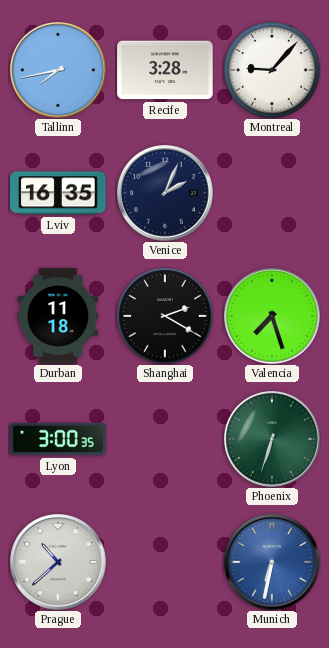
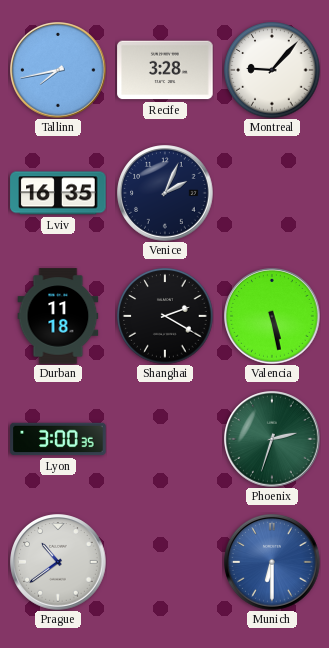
Valencia: 7:27 -> 5:28
Phoenix: 6:33 -> 2:33
Prague: 10:38 -> 10:39
Munich: 6:32 -> 6:30
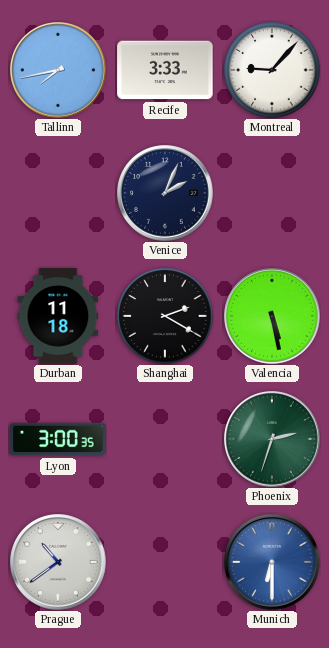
Recife: 3:28 -> 3:33
Lviv: 16:35 -> none
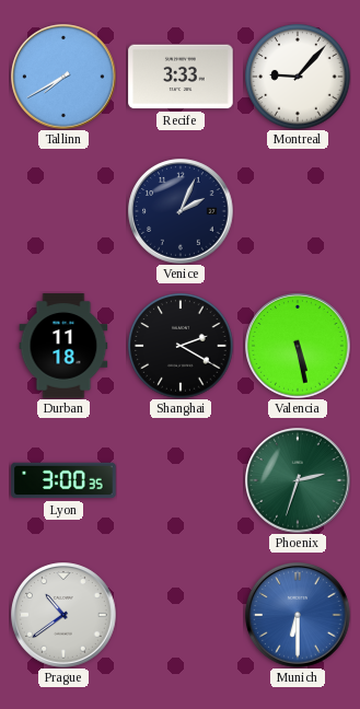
Tallinn: 7:43 -> 7:40
